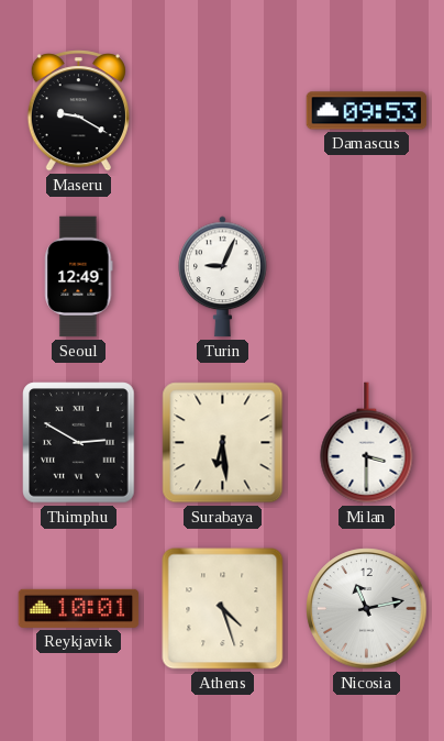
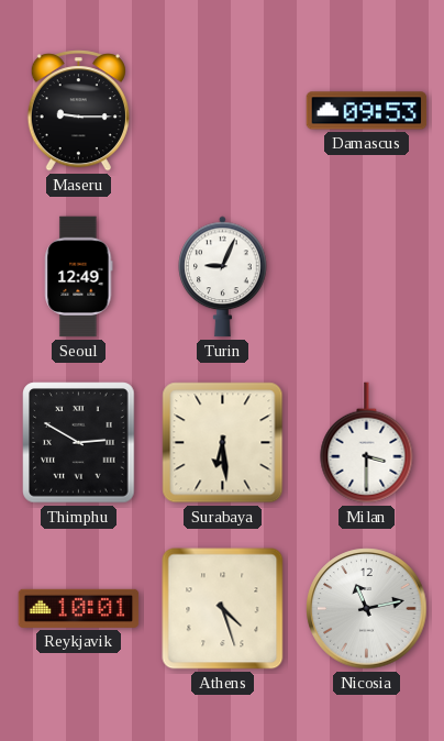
Maseru: 9:20 -> 9:15
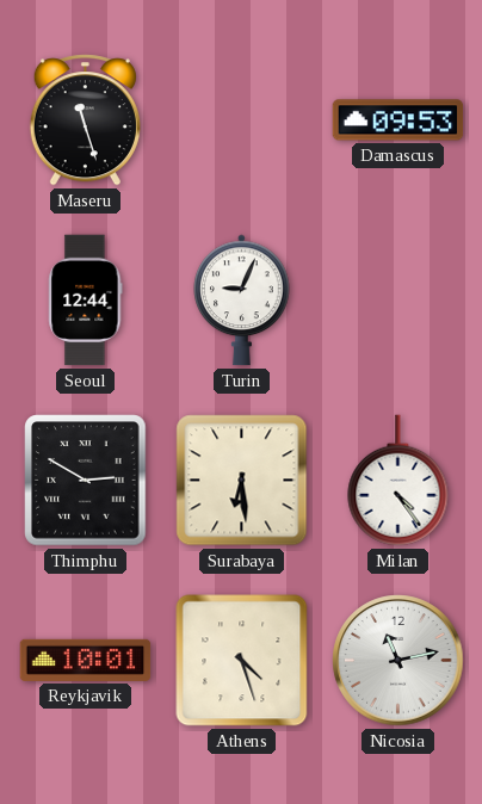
Maseru: 9:15 -> 11:27
Seoul: 12:49 -> 12:44
Milan: 3:30 -> 4:24
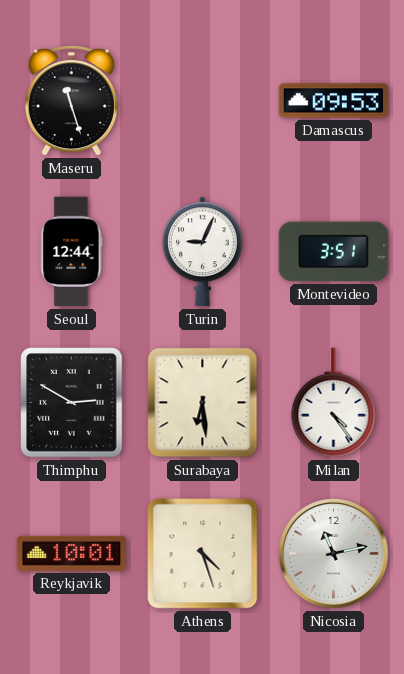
Montevideo: none -> 3:51
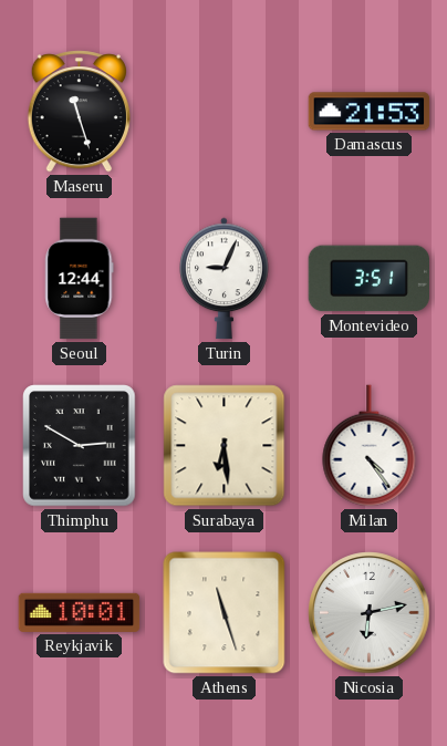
Damascus: 09:53 -> 21:53
Athens: 4:27 -> 11:27
Nicosia: 11:13 -> 6:13
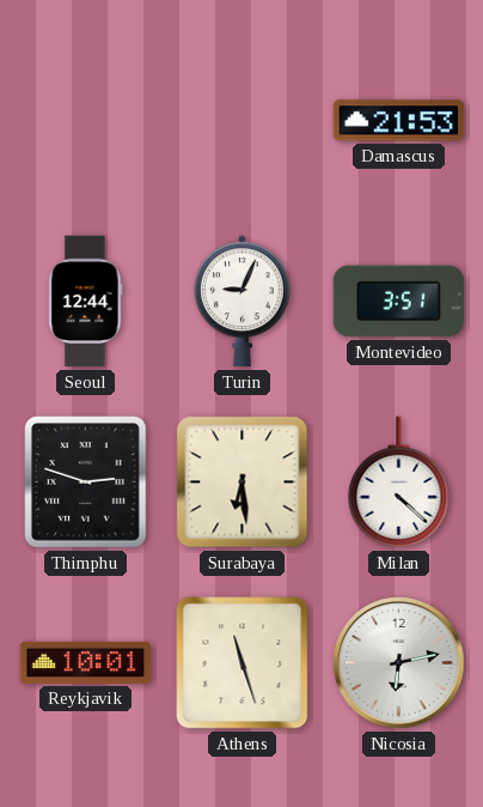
Maseru: 11:27 -> none
Thimphu: 2:50 -> 2:48
Milan: 4:24 -> 4:22
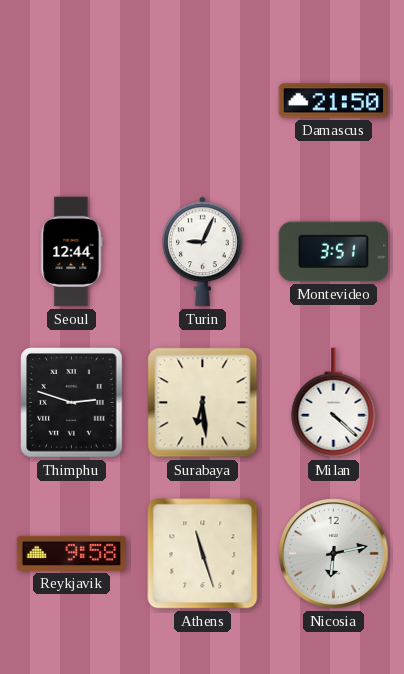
Damascus: 21:53 -> 21:50
Reykjavik: 10:01 -> 9:58
